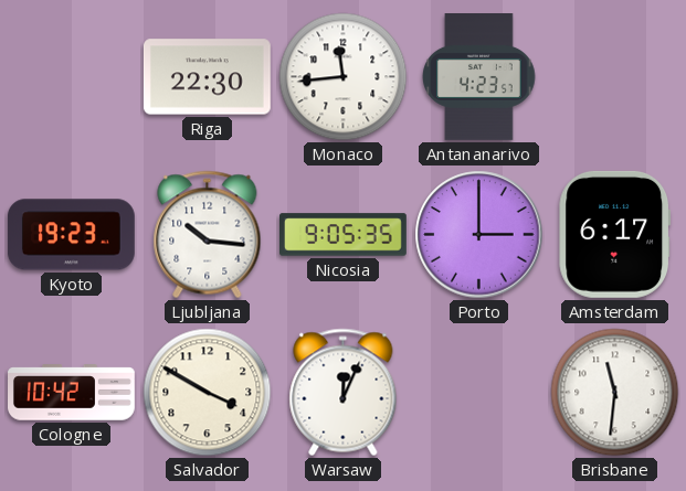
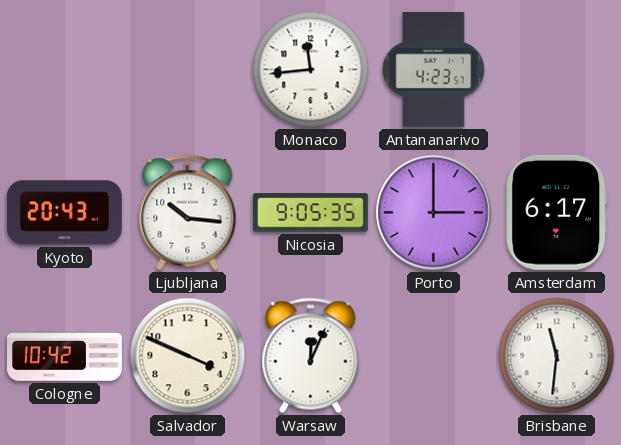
Riga: 22:30 -> none
Kyoto: 19:23 -> 20:43
Salvador: 3:50 -> 3:49
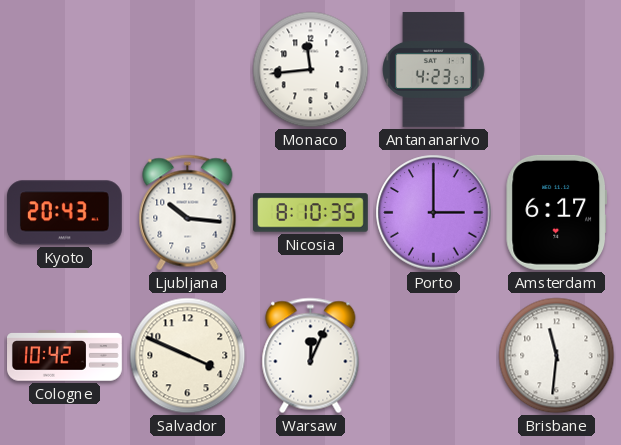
Nicosia: 9:05 -> 8:10
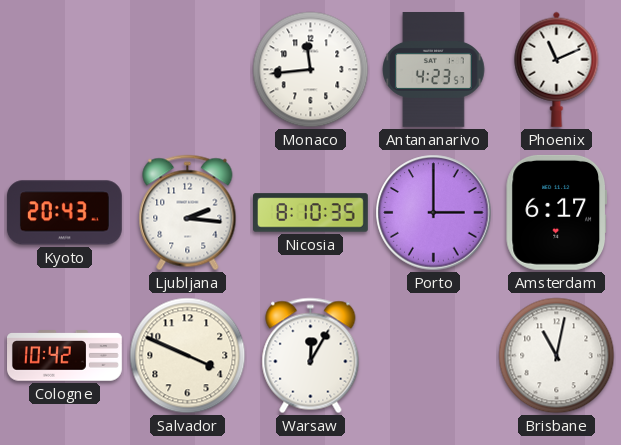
Phoenix: none -> 11:11
Ljubljana: 10:16 -> 2:16
Warsaw: 12:04 -> 12:05
Brisbane: 11:31 -> 11:02
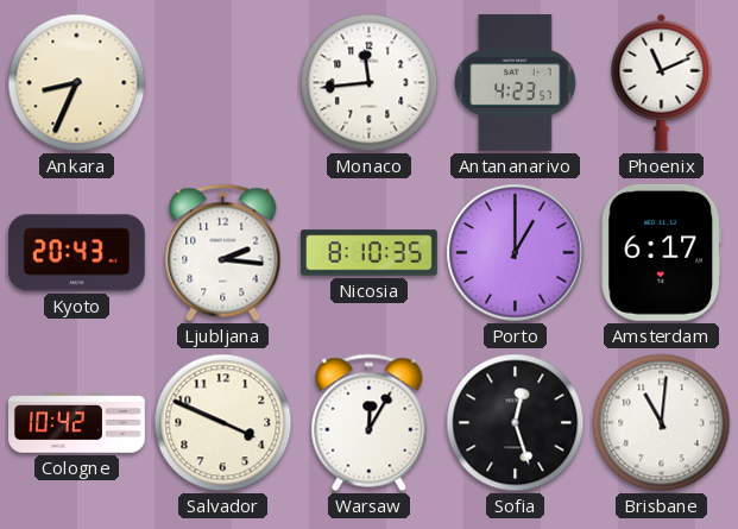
Ankara: none -> 8:34
Porto: 3:00 -> 1:00
Sofia: none -> 12:27
Brisbane: 11:02 -> 11:01
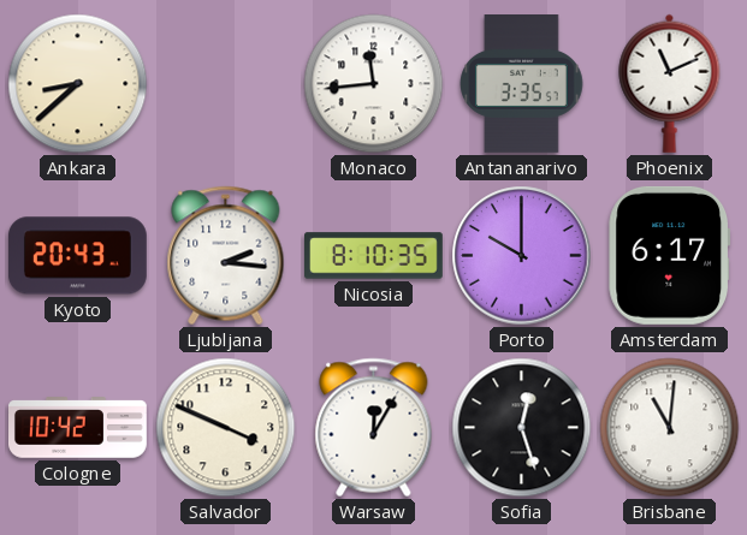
Ankara: 8:34 -> 8:38
Antananarivo: 4:23 -> 3:35
Porto: 1:00 -> 10:00
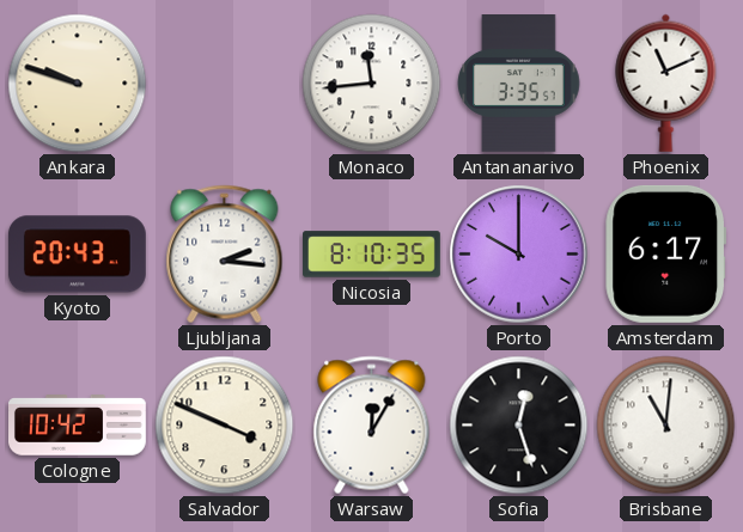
Ankara: 8:38 -> 9:48
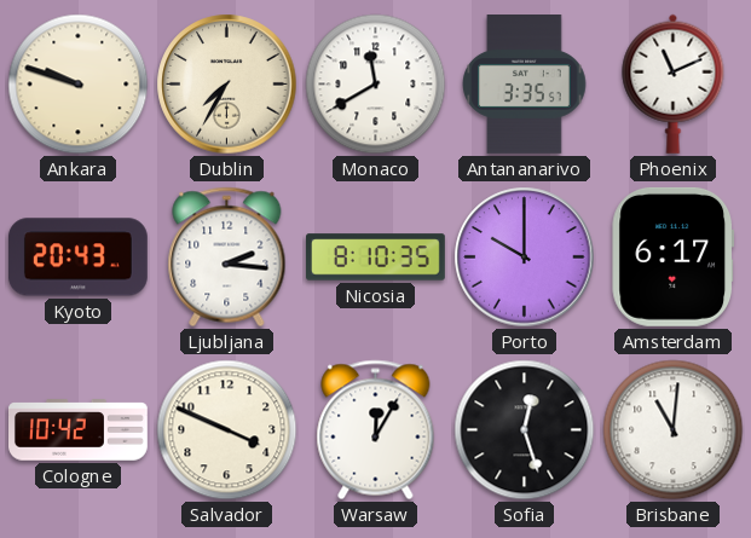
Dublin: none -> 7:35
Monaco: 11:44 -> 11:40
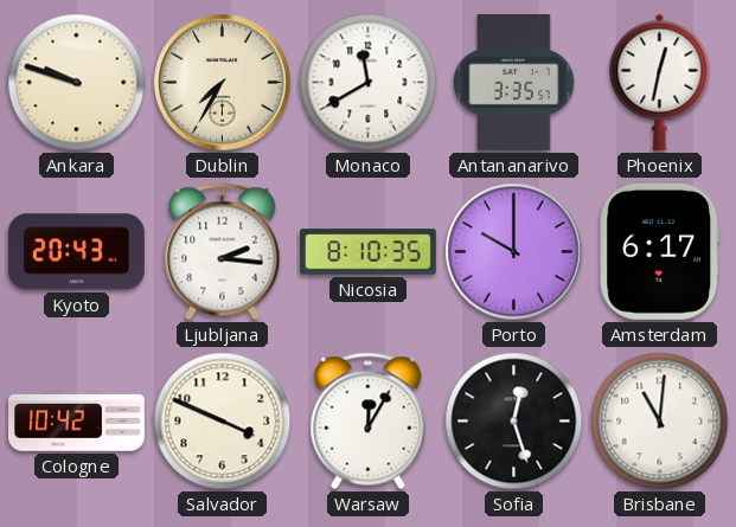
Phoenix: 11:11 -> 12:32
